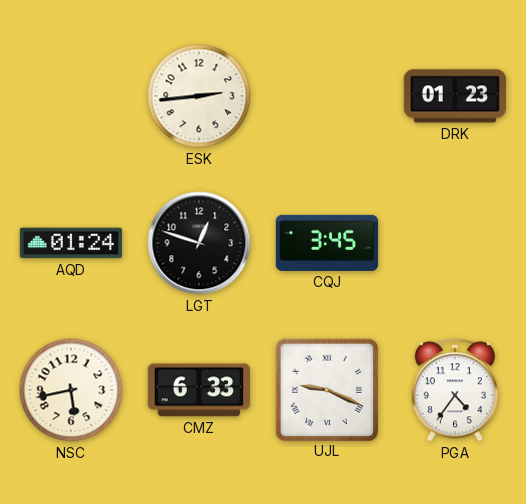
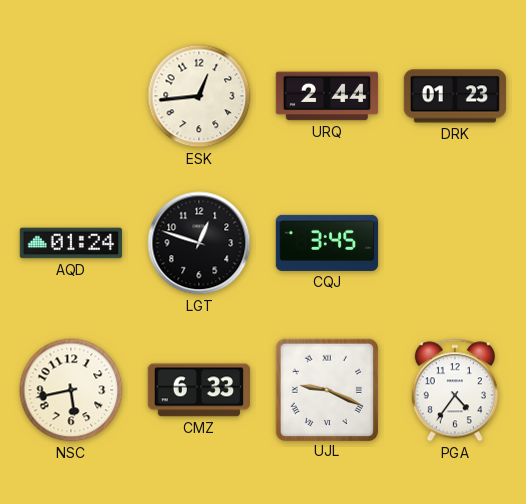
ESK: 2:44 -> 12:44
URQ: none -> 2:44
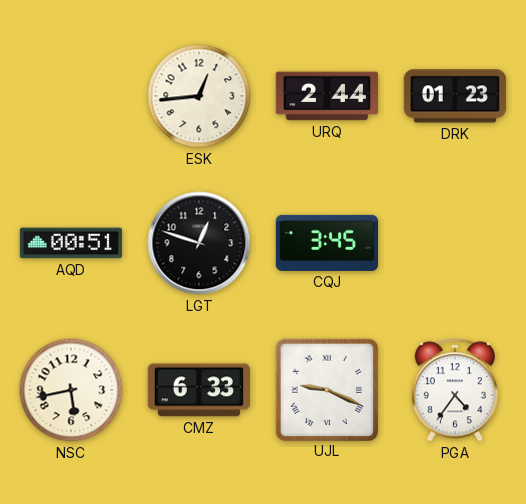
AQD: 01:24 -> 00:51
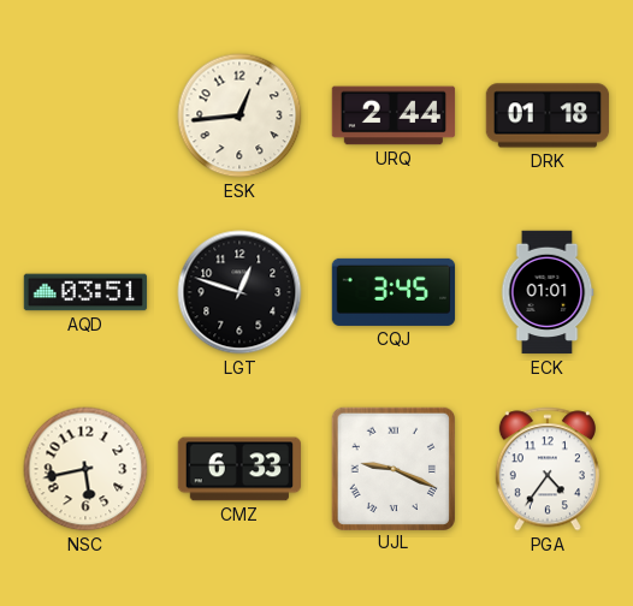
DRK: 01:23 -> 01:18
AQD: 00:51 -> 03:51
ECK: none -> 01:01
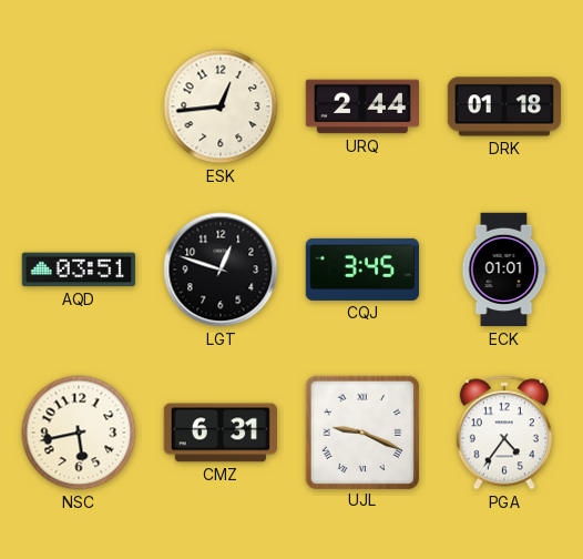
CMZ: 6:33 -> 6:31
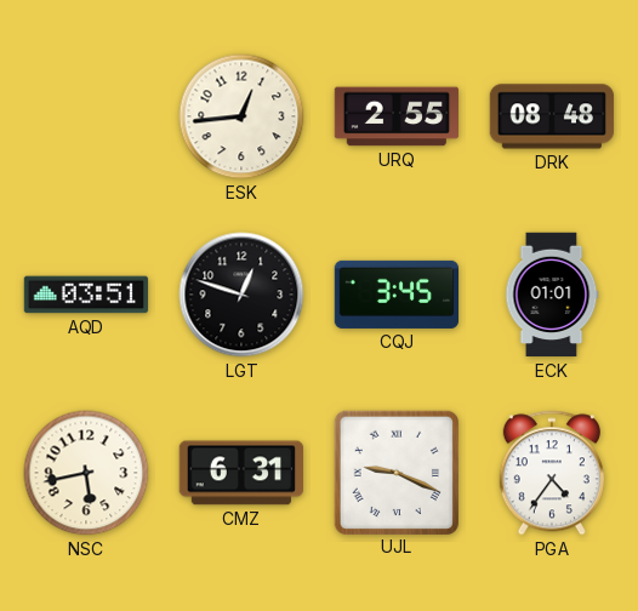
URQ: 2:44 -> 2:55
DRK: 01:18 -> 08:48
